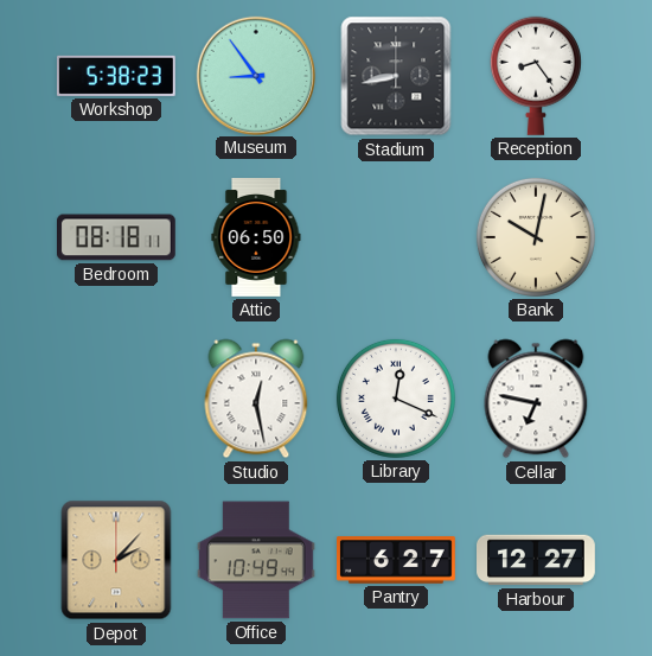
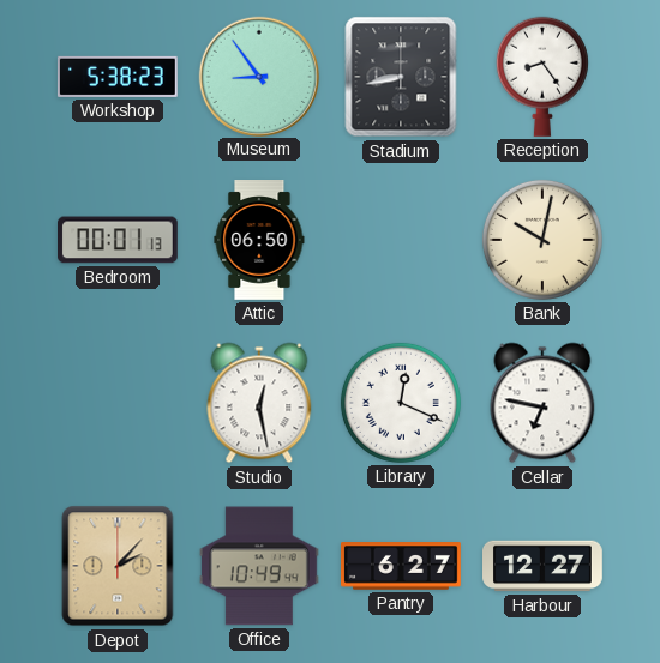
Bedroom: 08:18 -> 00:01
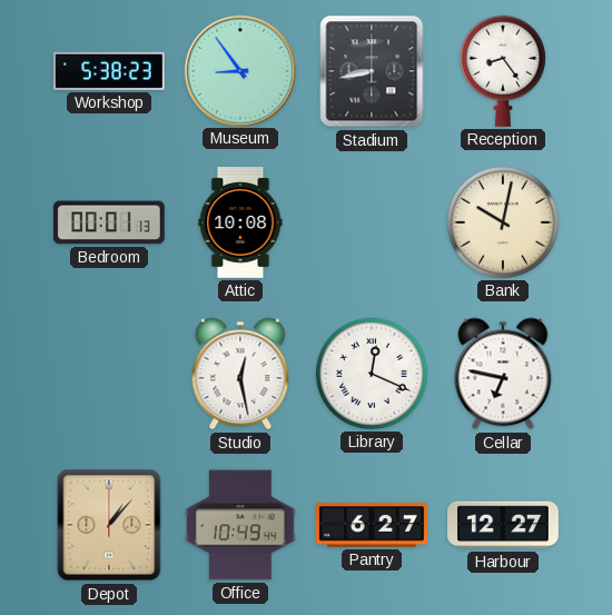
Attic: 06:50 -> 10:08
Depot: 2:07 -> 1:07
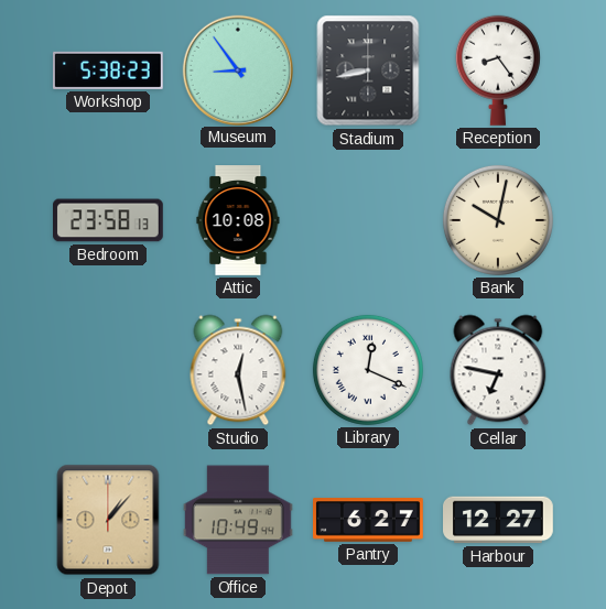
Bedroom: 00:01 -> 23:58
